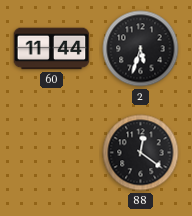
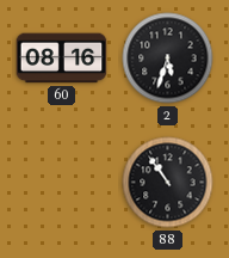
60: 11:44 -> 08:16
88: 12:21 -> 10:54
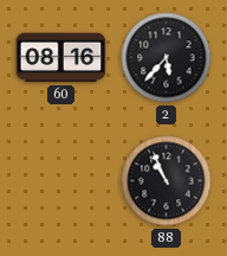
2: 5:33 -> 5:37
88: 10:54 -> 10:56
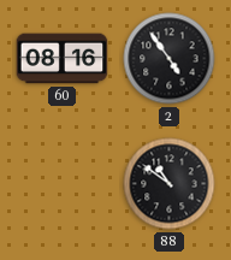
2: 5:37 -> 4:54
88: 10:56 -> 10:51
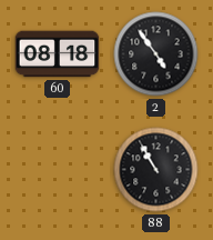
60: 08:16 -> 08:18
88: 10:51 -> 10:55
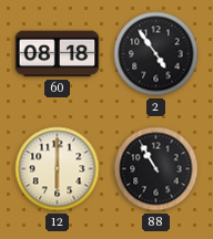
12: none -> 6:00
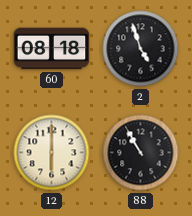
2: 4:54 -> 4:57
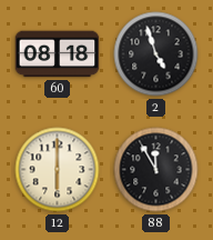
88: 10:55 -> 11:55
